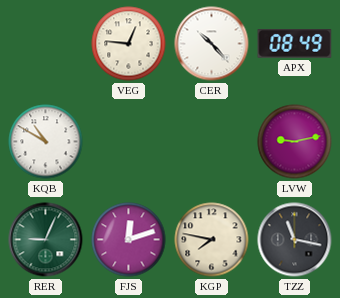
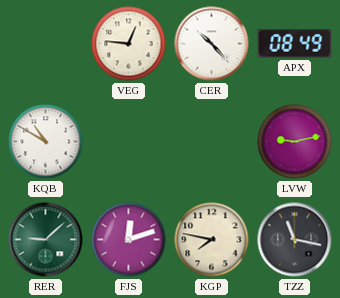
RER: 9:04 -> 9:08
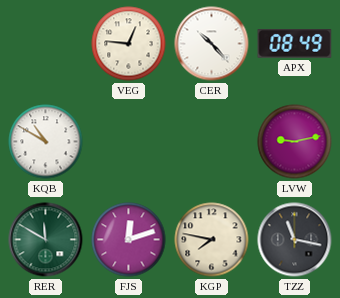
RER: 9:08 -> 11:50
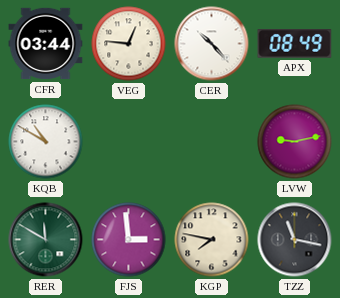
CFR: none -> 03:44
FJS: 12:12 -> 2:59
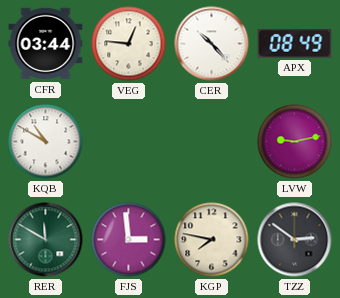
TZZ: 11:17 -> 2:51
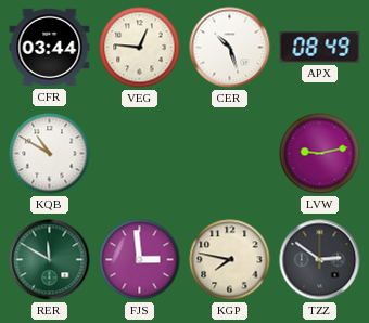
CER: 10:23 -> 10:27
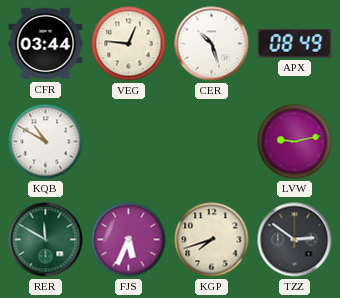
FJS: 2:59 -> 5:34
KGP: 7:47 -> 7:42
